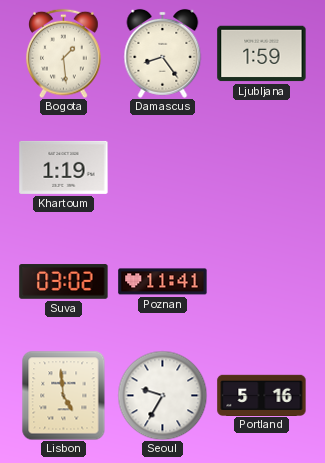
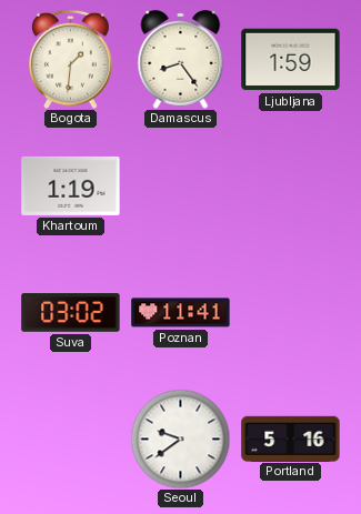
Bogota: 1:29 -> 1:31
Lisbon: 4:59 -> none
Seoul: 9:35 -> 9:39
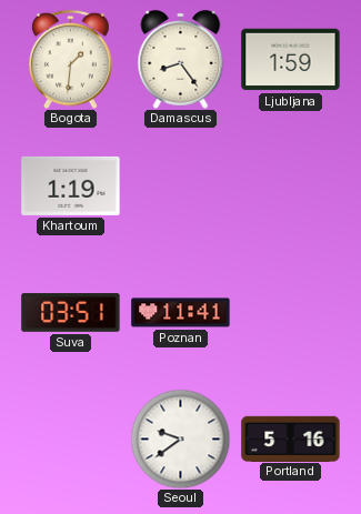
Suva: 03:02 -> 03:51
